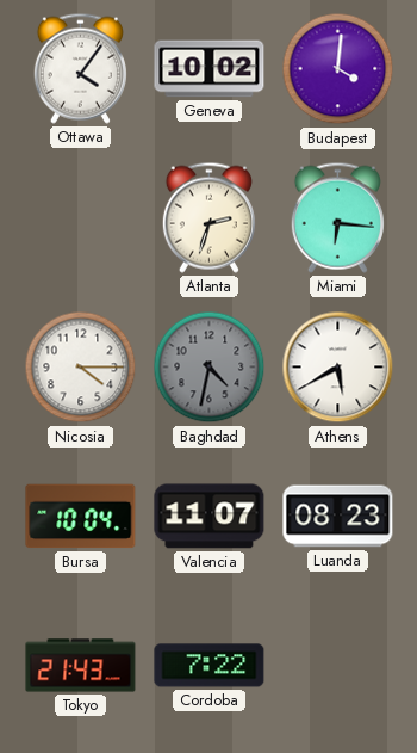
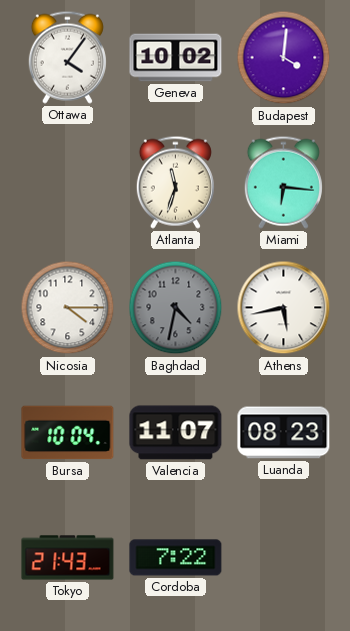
Atlanta: 2:33 -> 11:33
Athens: 5:40 -> 5:43
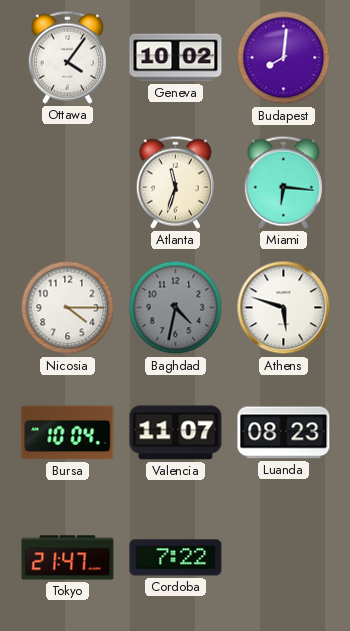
Budapest: 4:01 -> 8:01
Athens: 5:43 -> 5:48
Tokyo: 21:43 -> 21:47
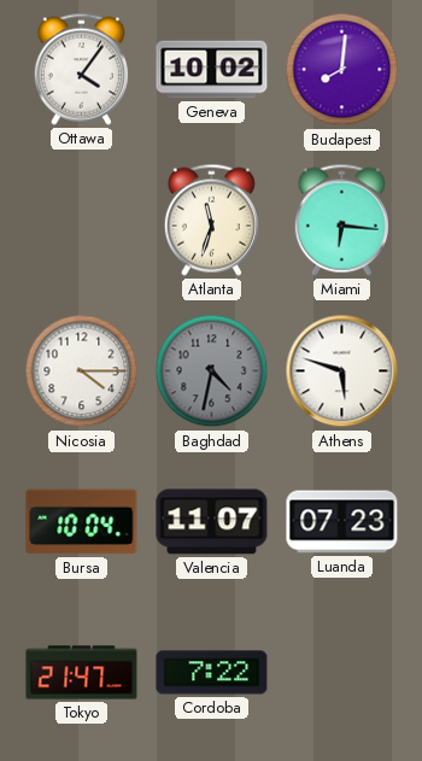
Luanda: 08:23 -> 07:23
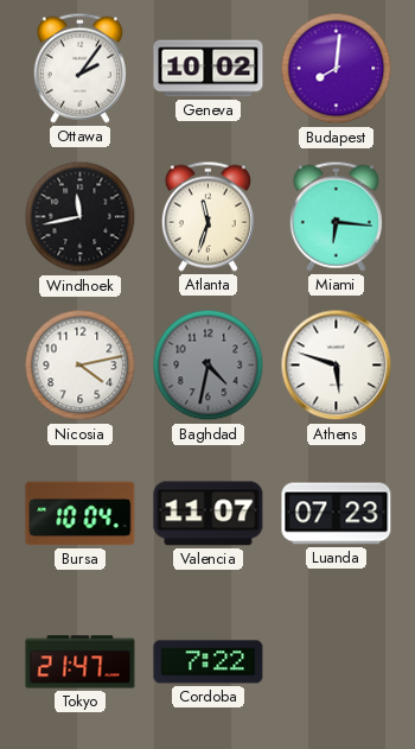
Ottawa: 4:06 -> 2:06
Windhoek: none -> 11:43
Nicosia: 4:15 -> 4:13
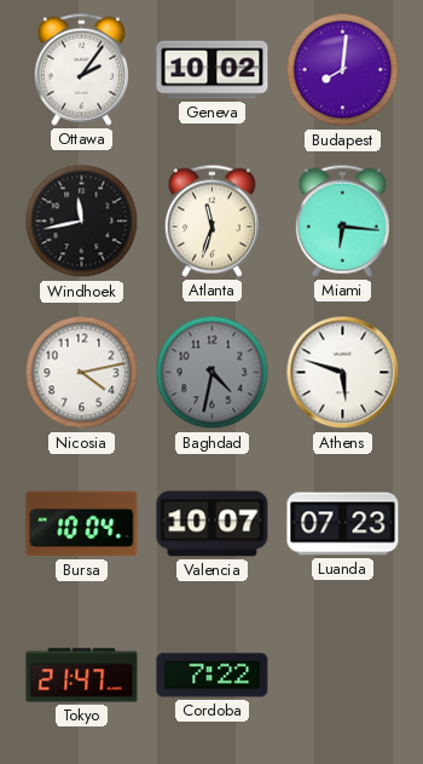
Valencia: 11:07 -> 10:07
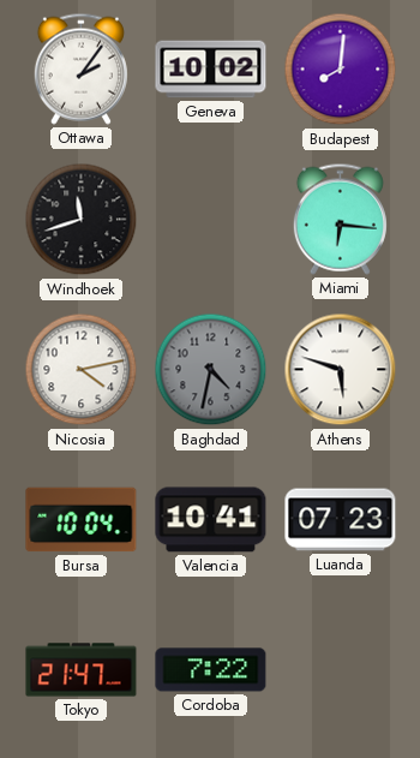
Windhoek: 11:43 -> 11:42
Atlanta: 11:33 -> none
Valencia: 10:07 -> 10:41
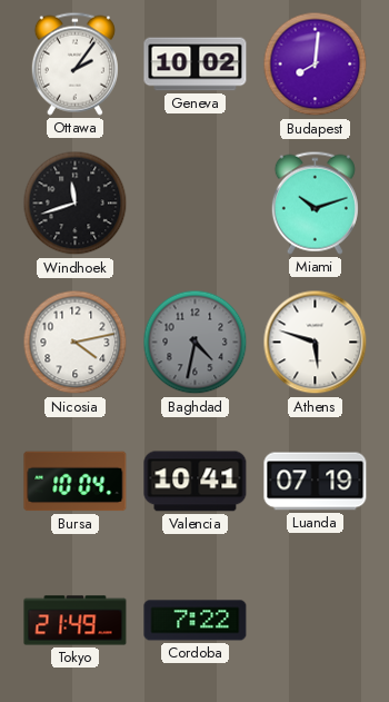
Miami: 6:16 -> 10:12
Luanda: 07:23 -> 07:19
Tokyo: 21:47 -> 21:49
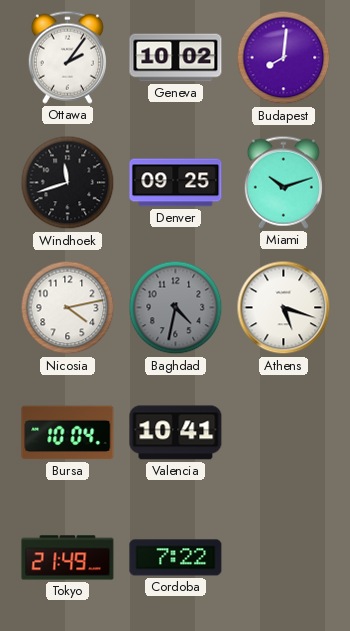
Denver: none -> 09:25
Athens: 5:48 -> 5:18
Luanda: 07:19 -> none
